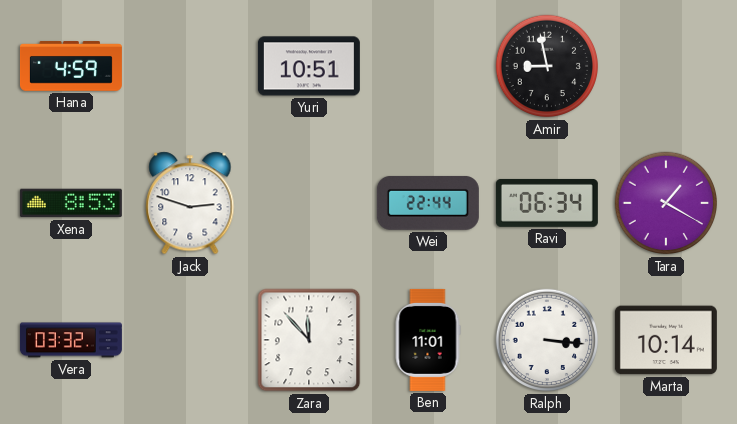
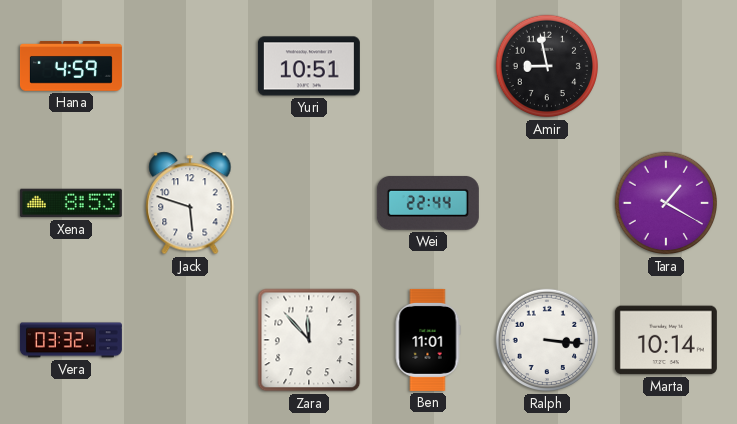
Jack: 2:48 -> 5:48
Ravi: 06:34 -> none
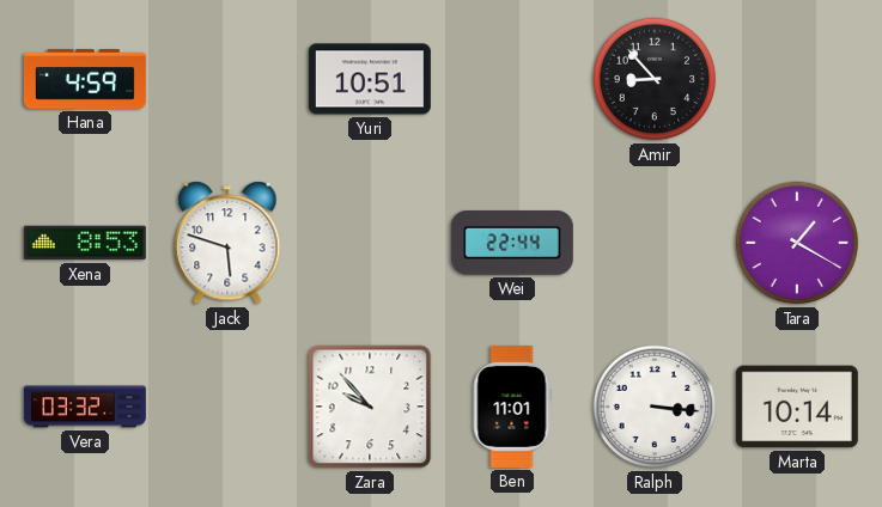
Amir: 8:58 -> 8:53
Zara: 11:53 -> 9:53
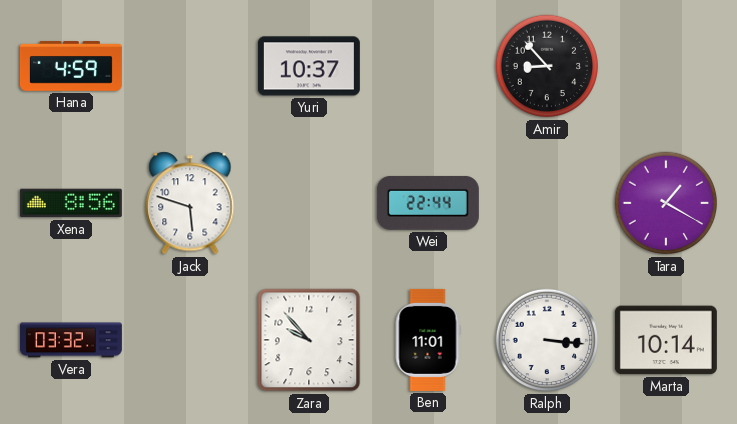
Yuri: 10:51 -> 10:37
Xena: 8:53 -> 8:56
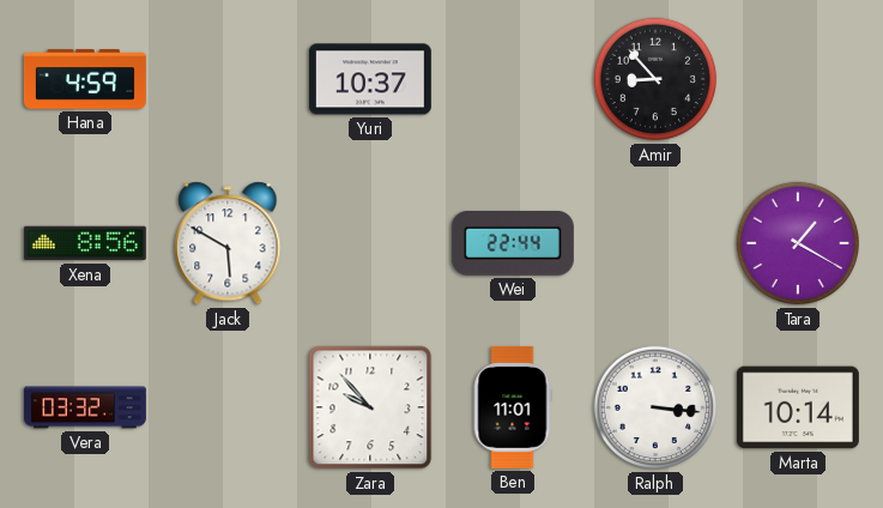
Jack: 5:48 -> 5:50
